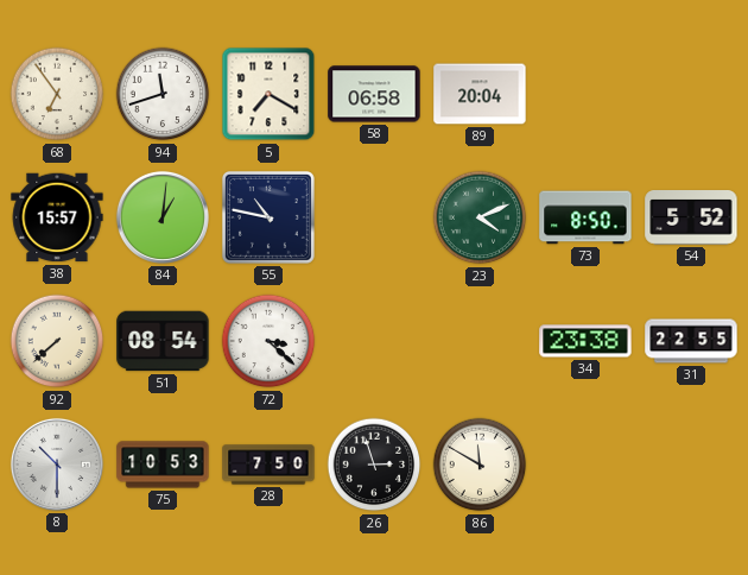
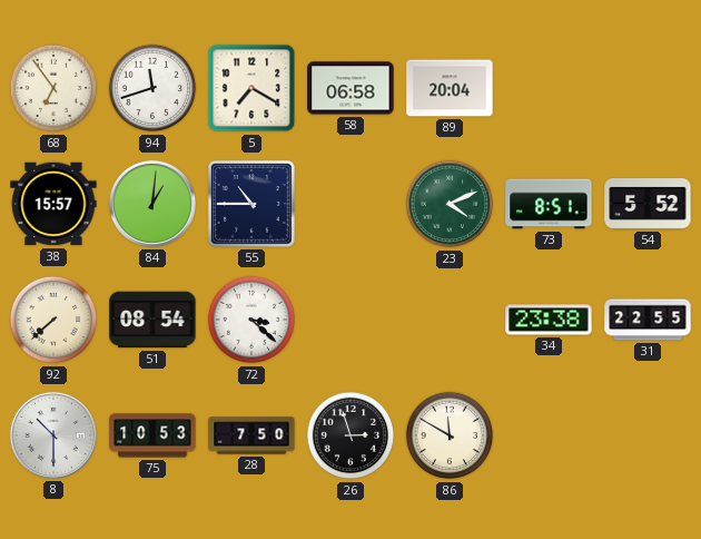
55: 10:47 -> 10:45
73: 8:50 -> 8:51
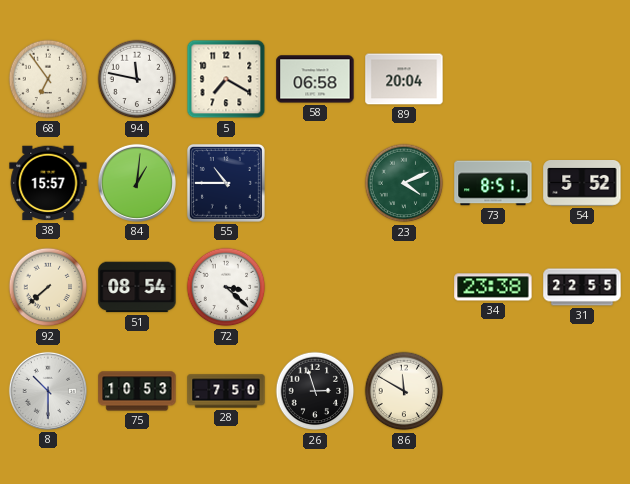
94: 11:42 -> 11:47
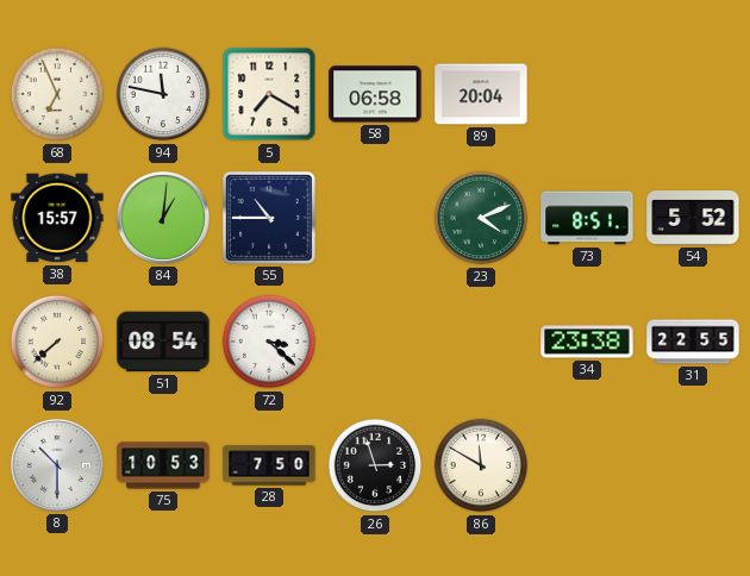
68: 6:54 -> 6:56
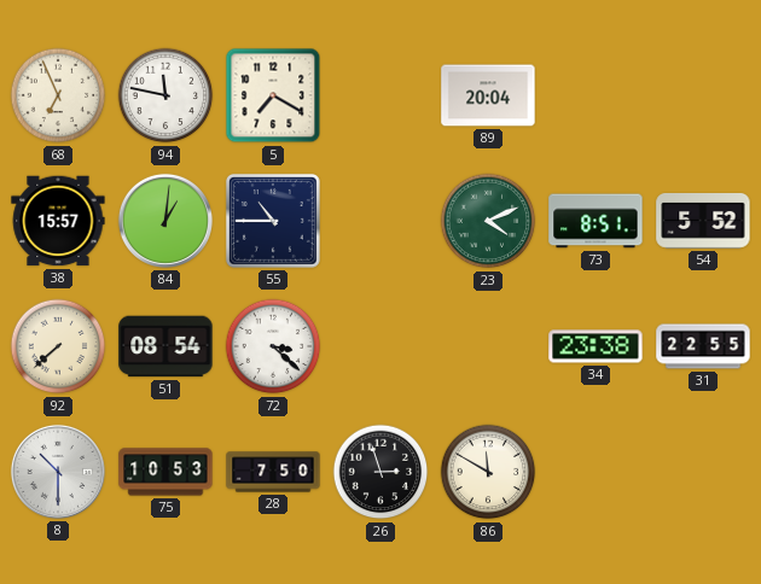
58: 06:58 -> none
